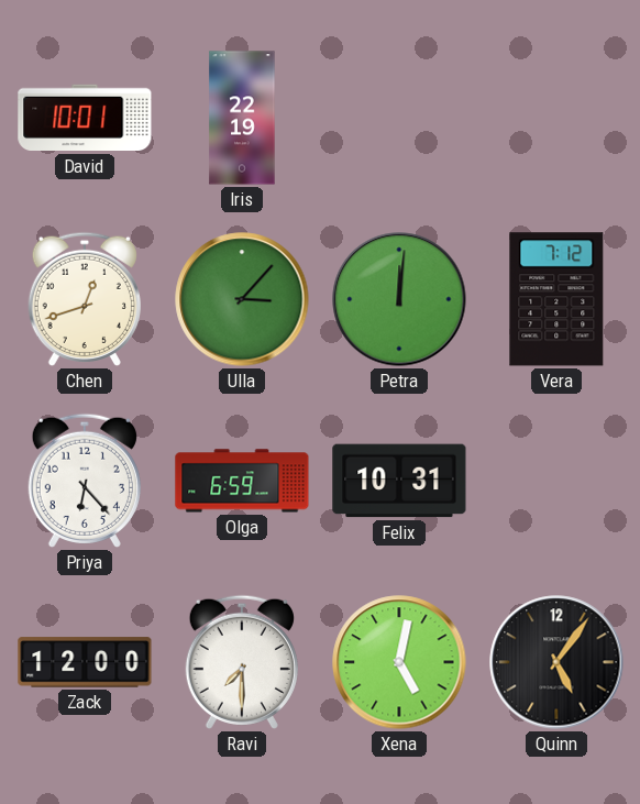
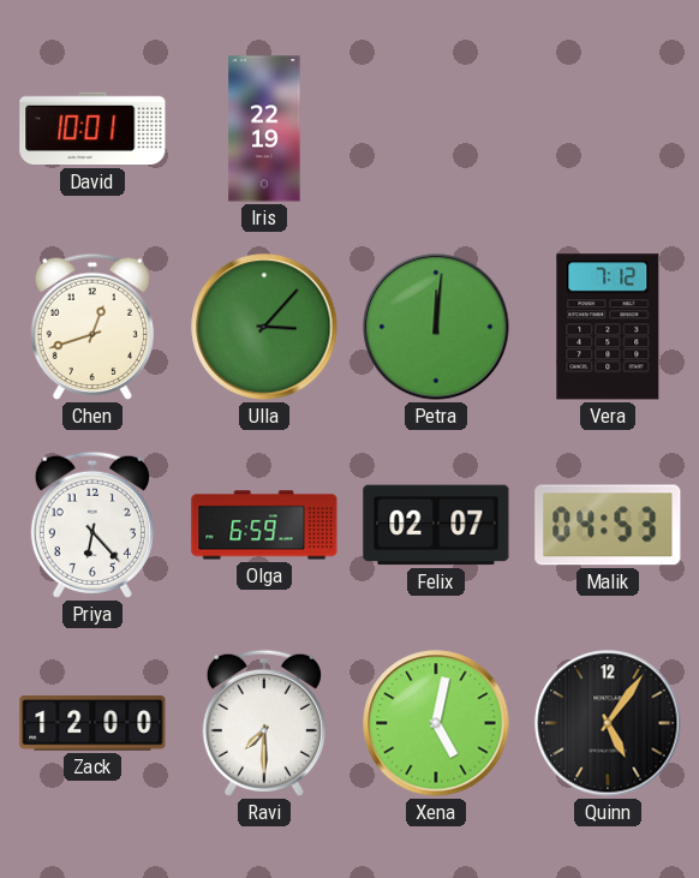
Felix: 10:31 -> 02:07
Malik: none -> 04:53
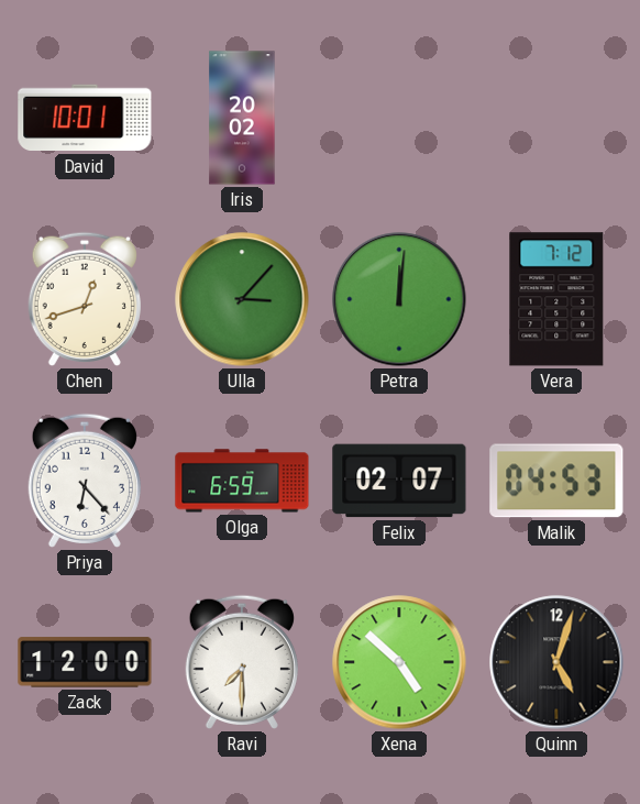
Iris: 22:19 -> 20:02
Xena: 5:02 -> 4:52
Quinn: 5:06 -> 5:03
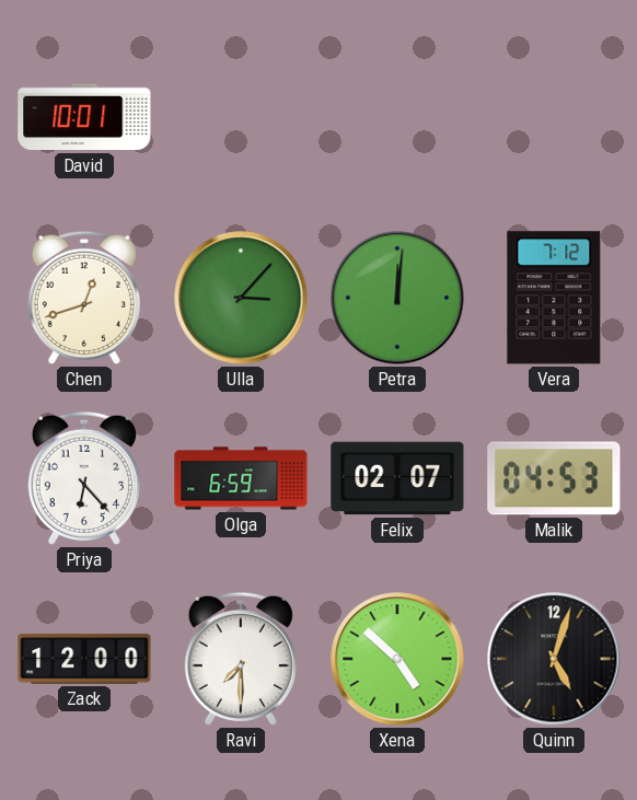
Iris: 20:02 -> none
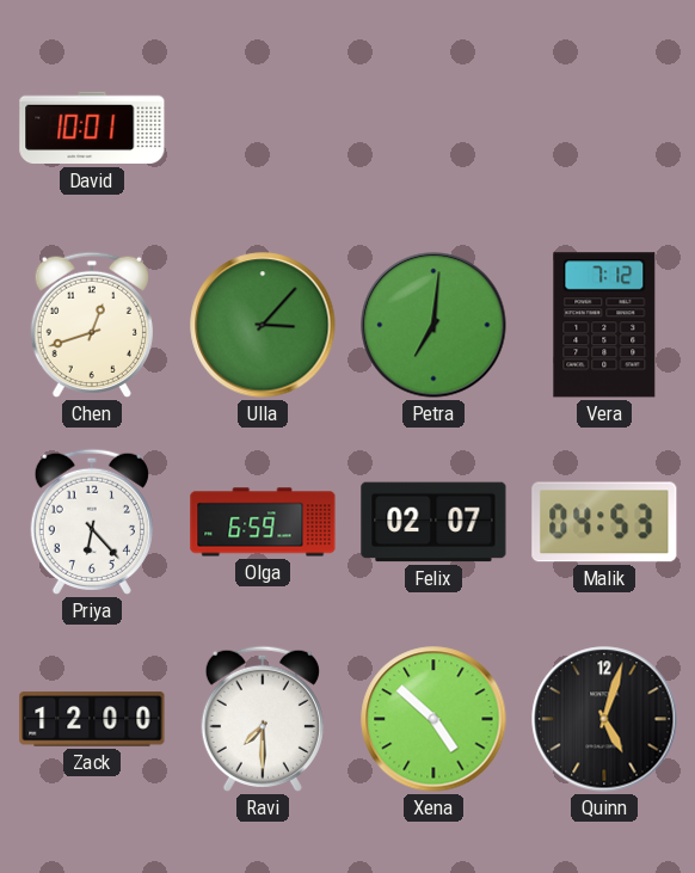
Petra: 12:01 -> 7:01
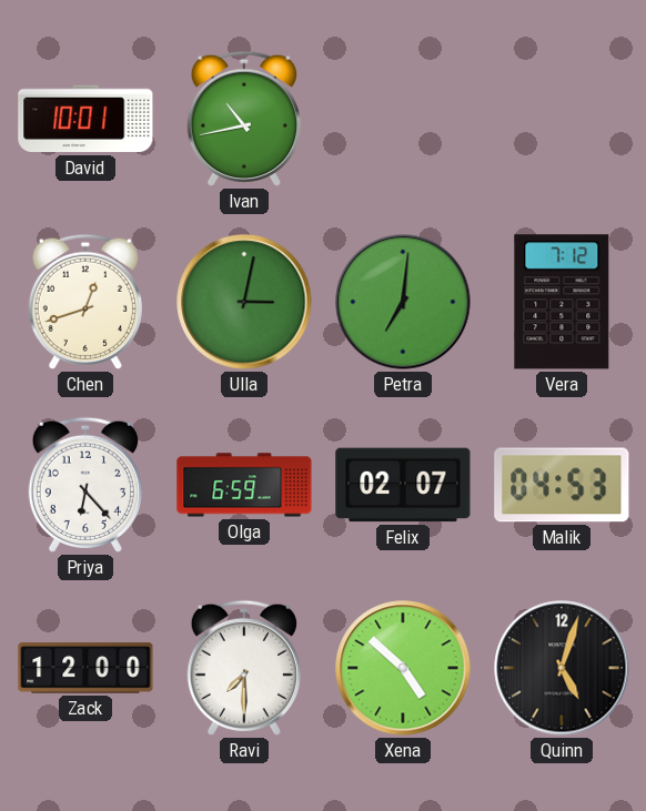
Ivan: none -> 10:43
Ulla: 3:07 -> 3:02
